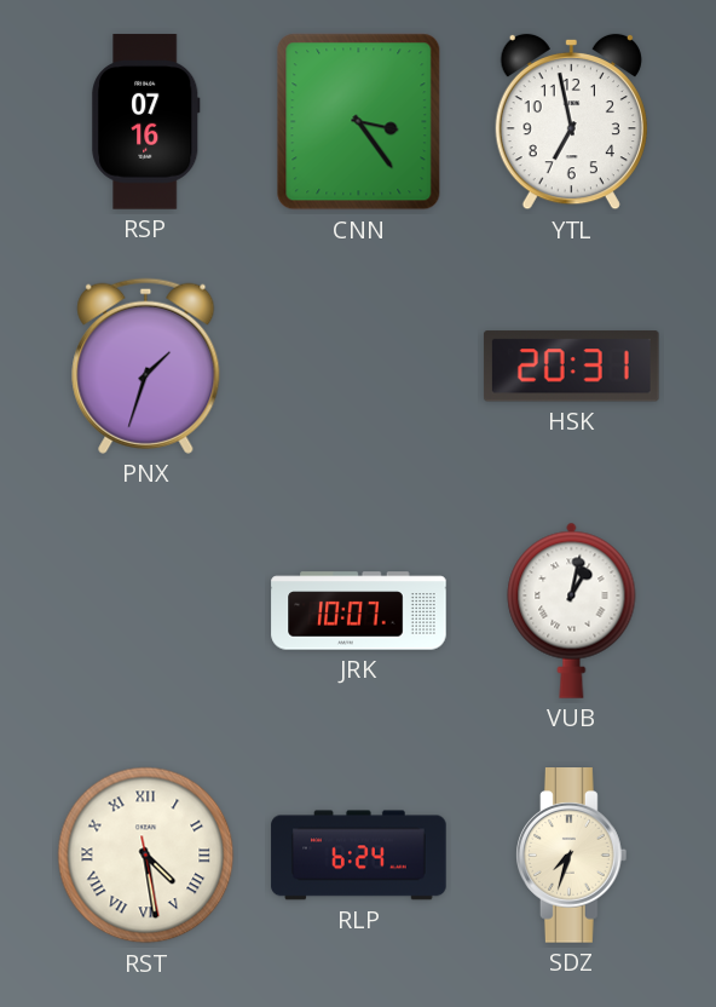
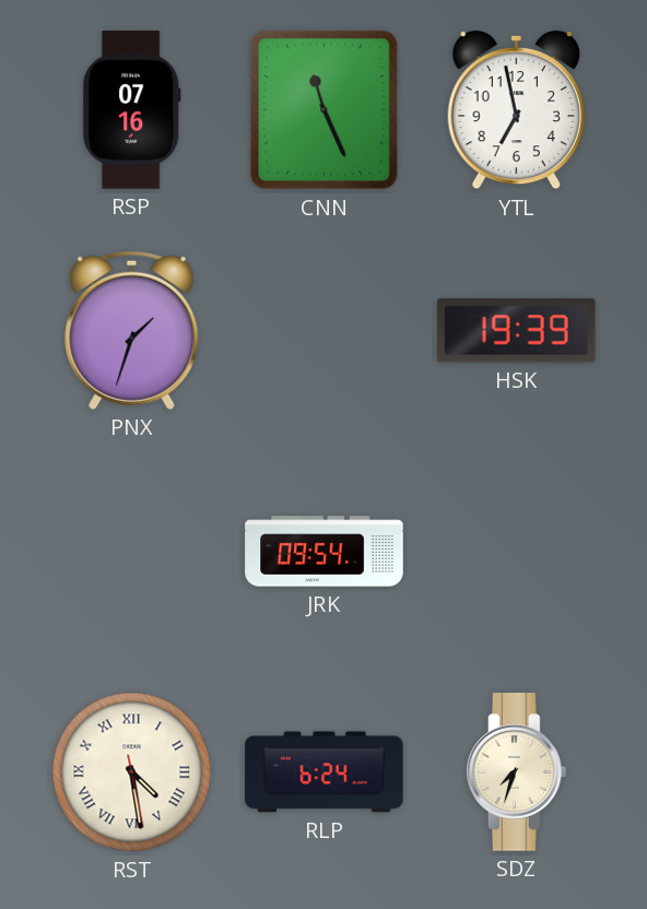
CNN: 3:24 -> 11:26
HSK: 20:31 -> 19:39
JRK: 10:07 -> 09:54
VUB: 1:02 -> none
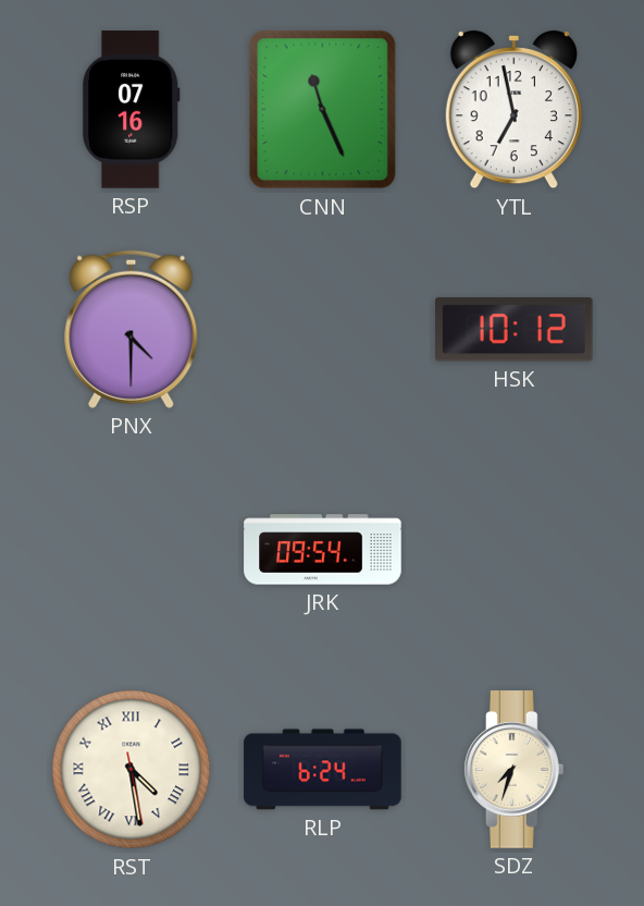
PNX: 1:33 -> 4:30
HSK: 19:39 -> 10:12
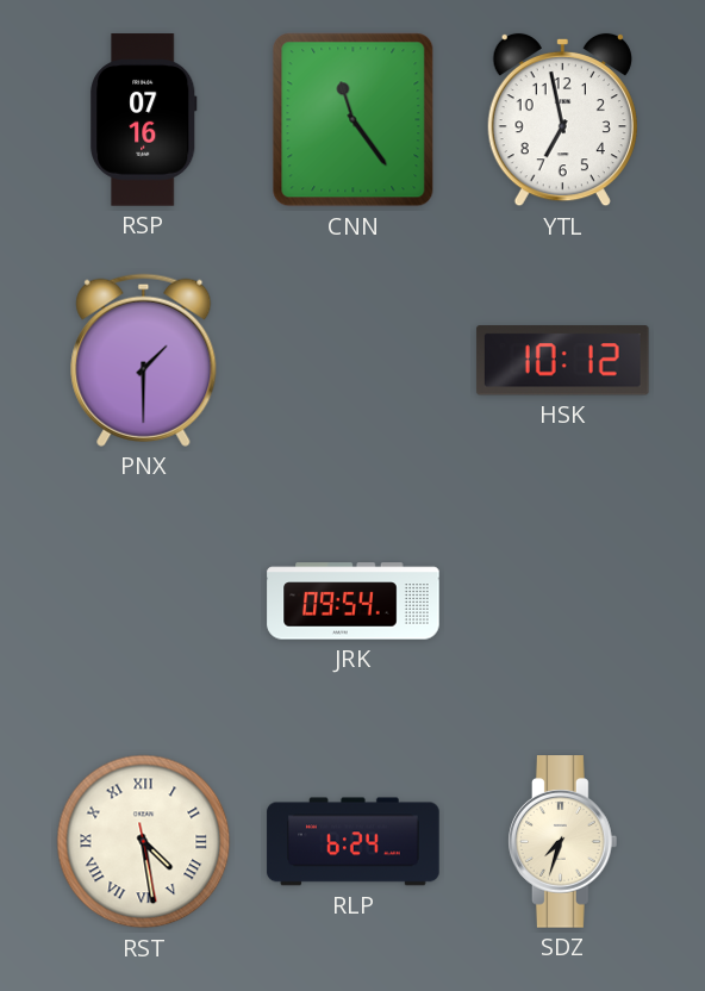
CNN: 11:26 -> 11:24
PNX: 4:30 -> 1:30
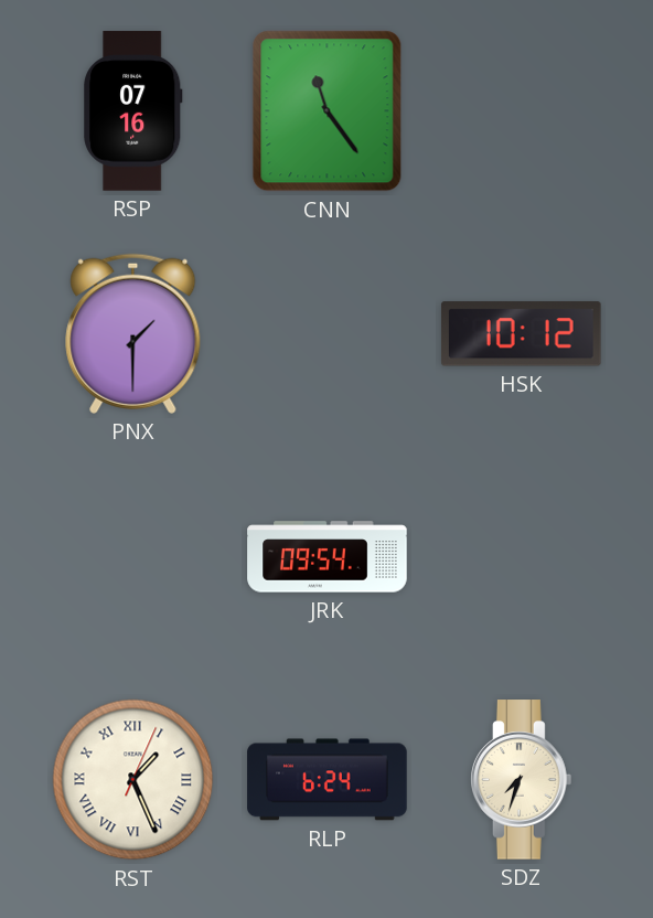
YTL: 6:58 -> none
RST: 4:28 -> 1:26
